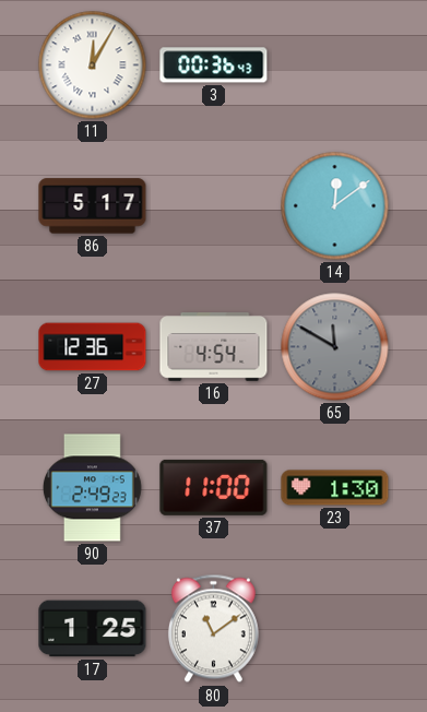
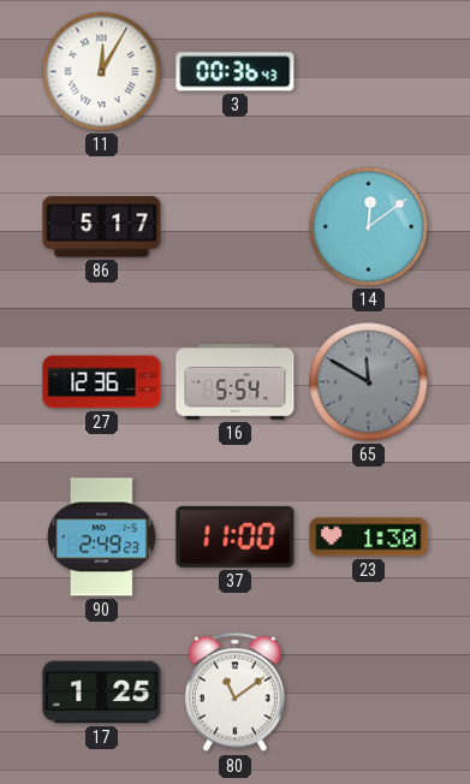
16: 4:54 -> 5:54
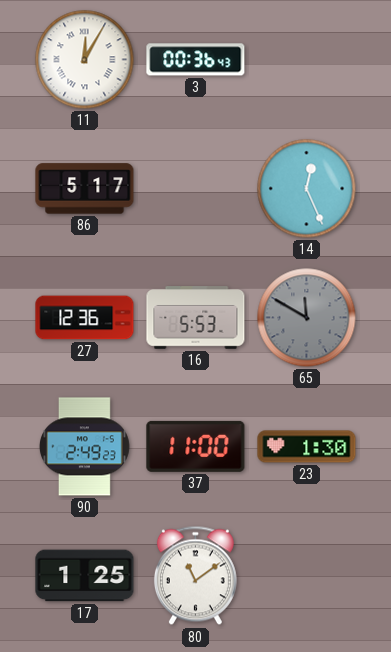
14: 12:09 -> 12:26
16: 5:54 -> 5:53
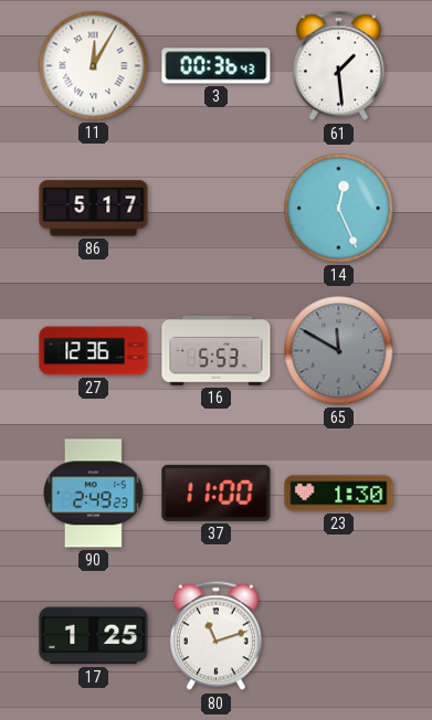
61: none -> 1:29
80: 11:09 -> 11:12
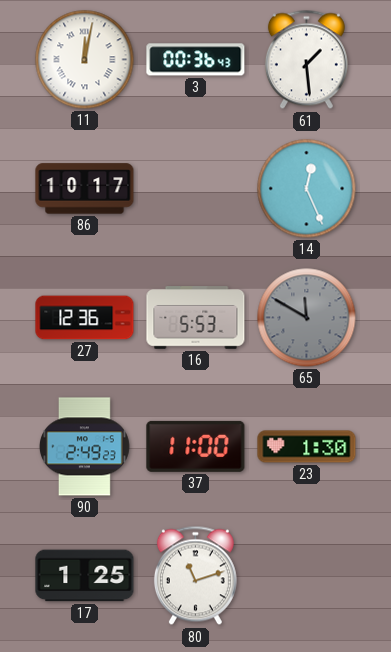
11: 12:05 -> 12:02
86: 5:17 -> 10:17
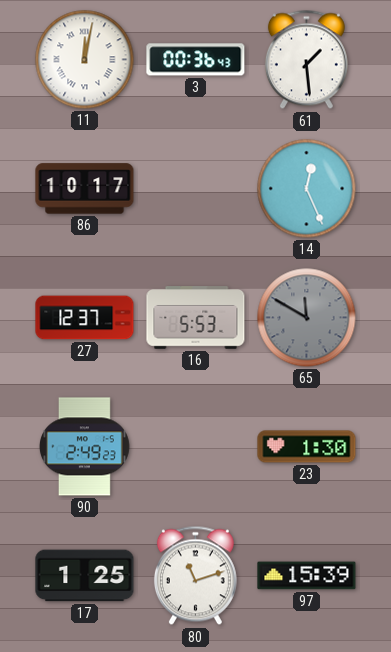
27: 12:36 -> 12:37
37: 11:00 -> none
97: none -> 15:39
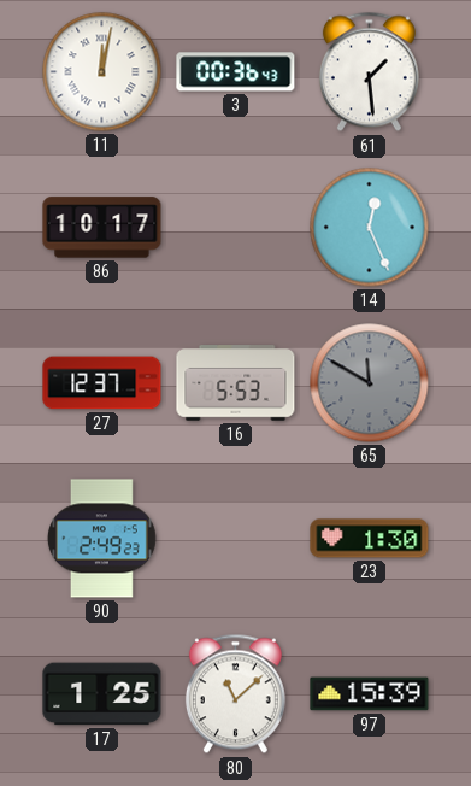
80: 11:12 -> 11:08
